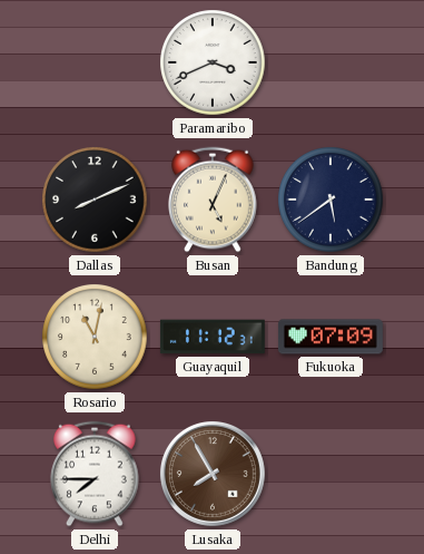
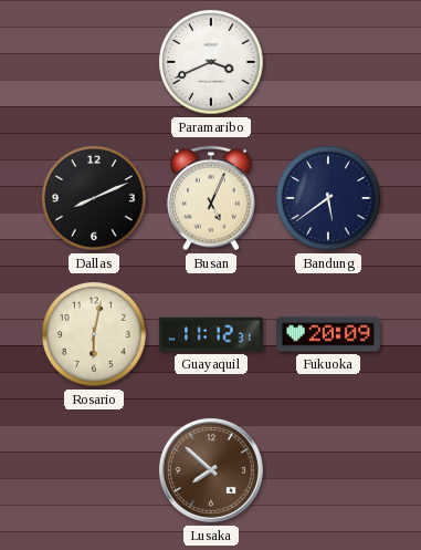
Rosario: 11:02 -> 6:02
Fukuoka: 07:09 -> 20:09
Delhi: 7:45 -> none
Lusaka: 7:55 -> 7:52
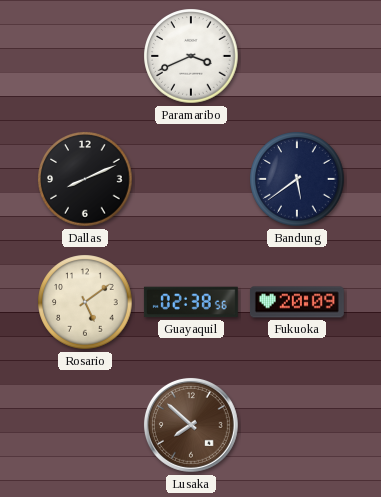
Busan: 5:04 -> none
Rosario: 6:02 -> 5:09
Guayaquil: 11:12 -> 02:38
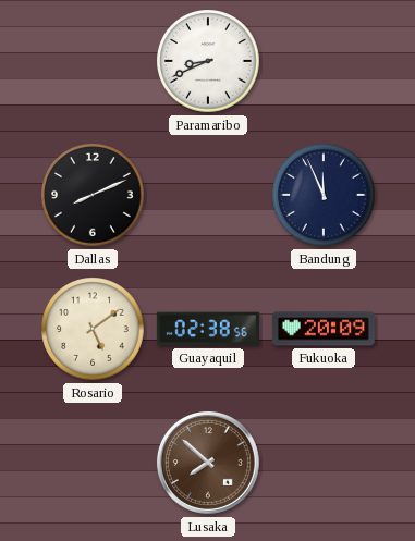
Paramaribo: 3:41 -> 8:41
Bandung: 5:39 -> 11:56
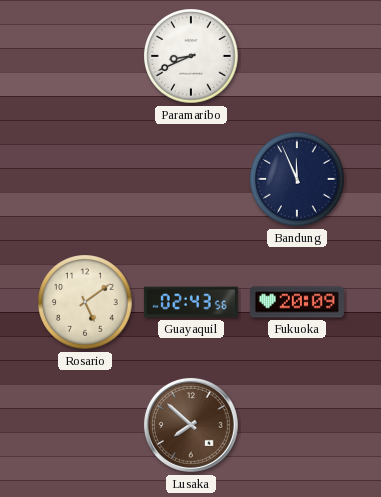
Dallas: 8:11 -> none
Guayaquil: 02:38 -> 02:43
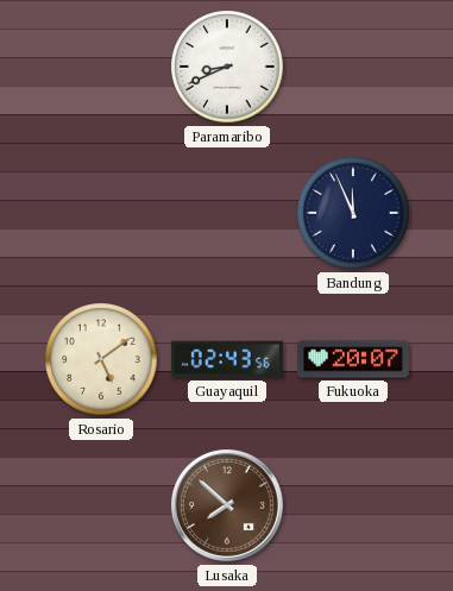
Fukuoka: 20:09 -> 20:07
